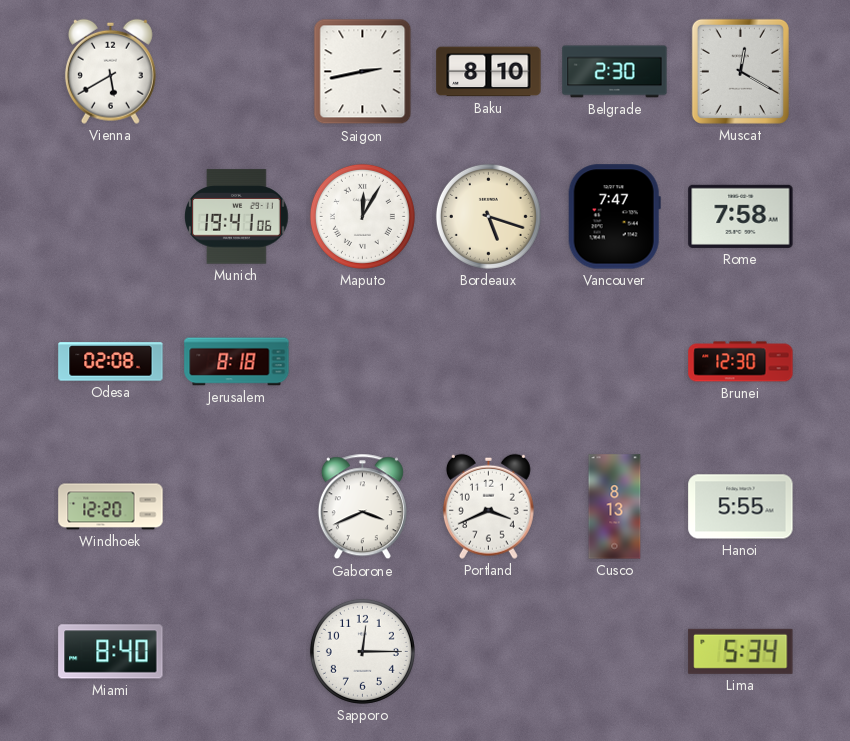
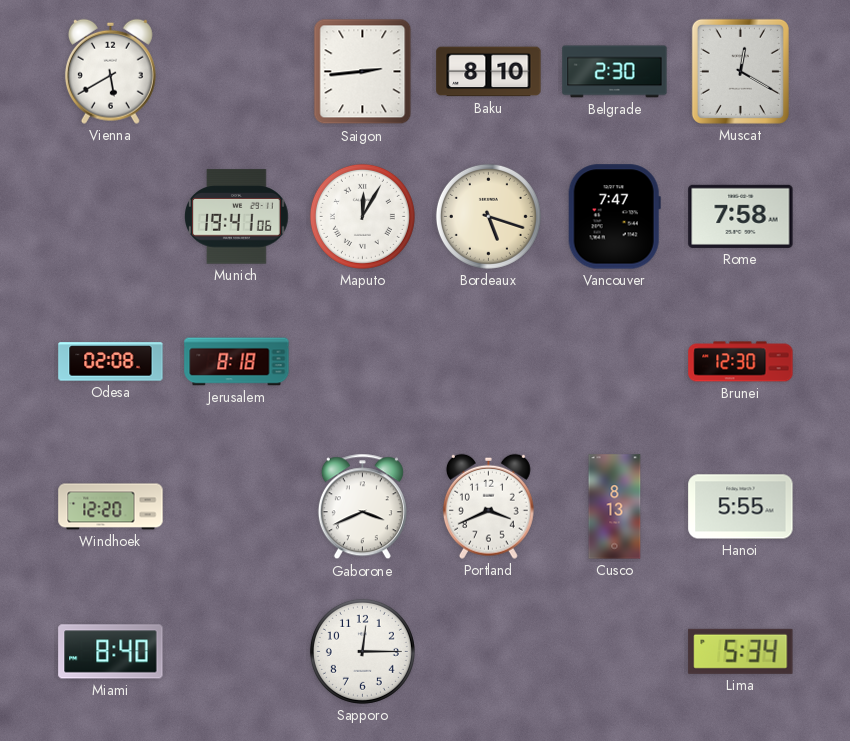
Saigon: 2:43 -> 2:44
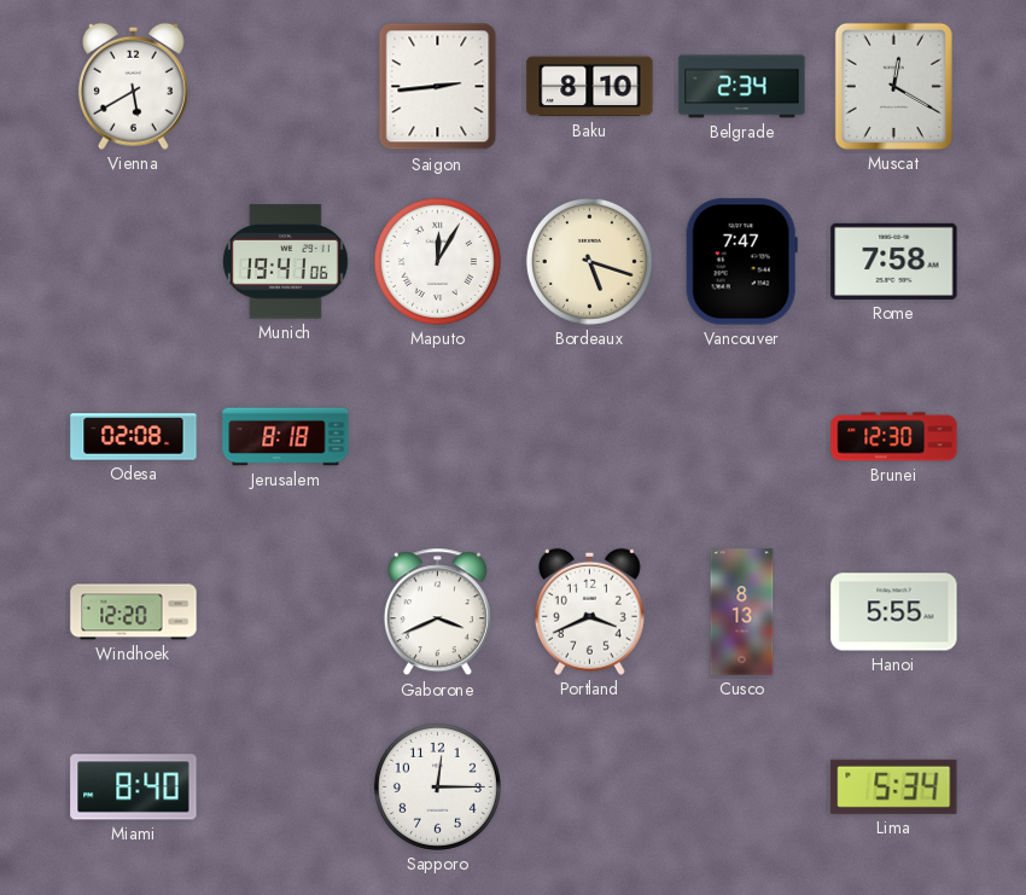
Belgrade: 2:30 -> 2:34
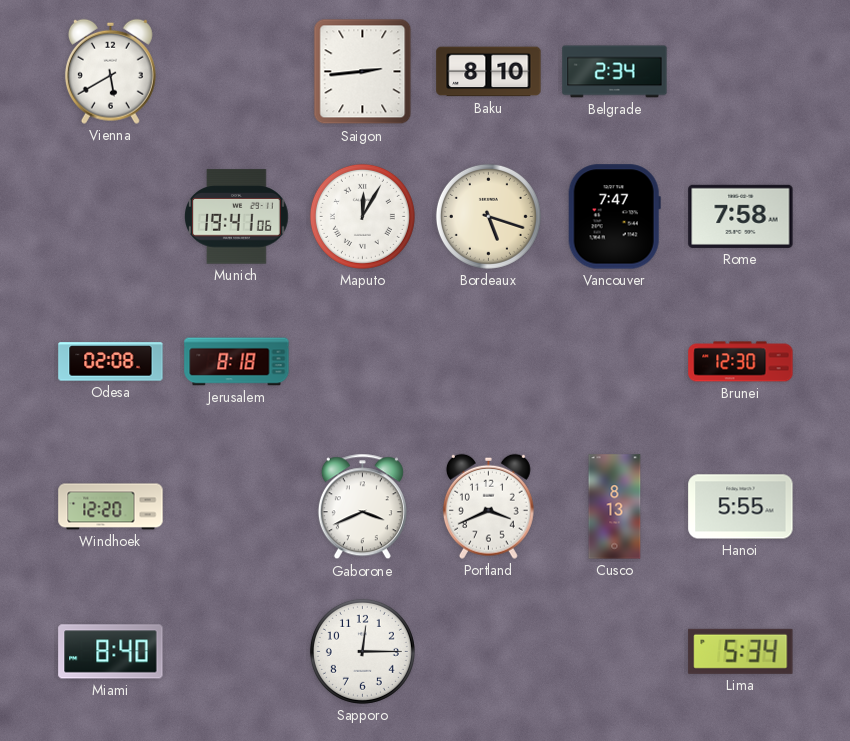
Muscat: 12:20 -> none
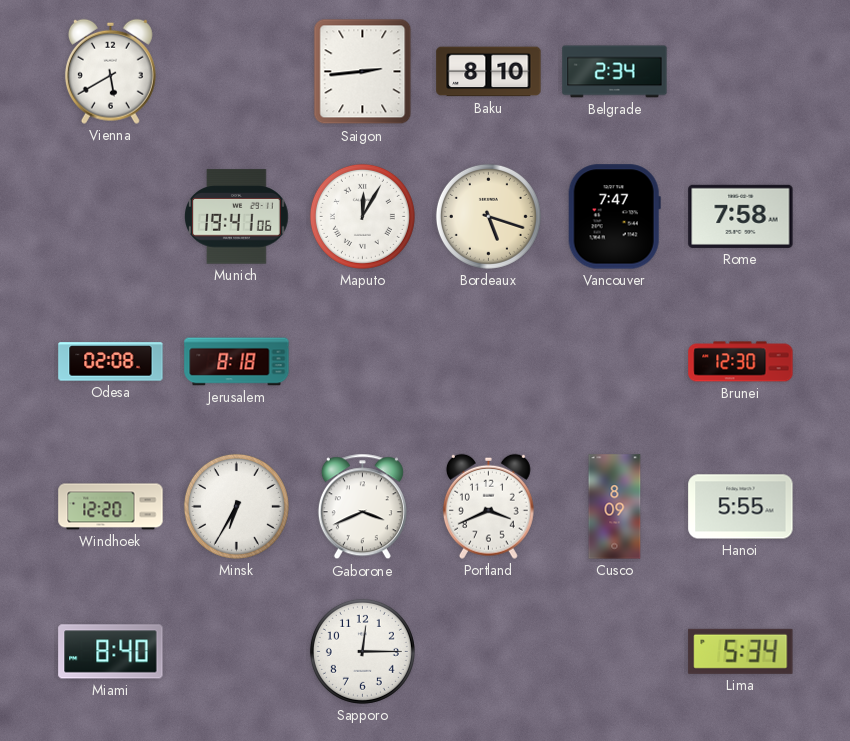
Minsk: none -> 6:35
Cusco: 8:13 -> 8:09
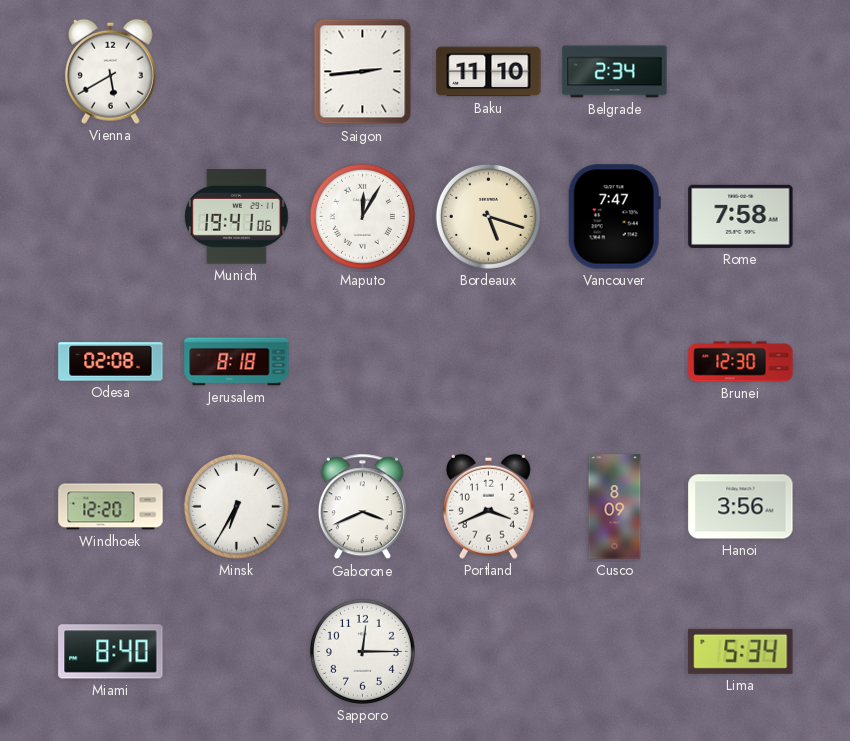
Baku: 8:10 -> 11:10
Hanoi: 5:55 -> 3:56
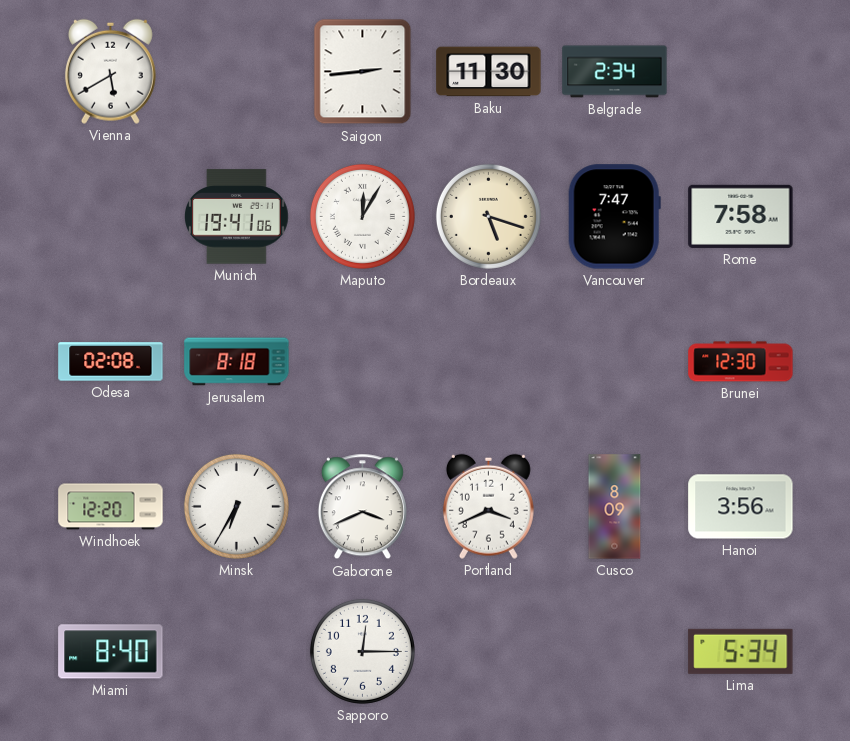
Baku: 11:10 -> 11:30
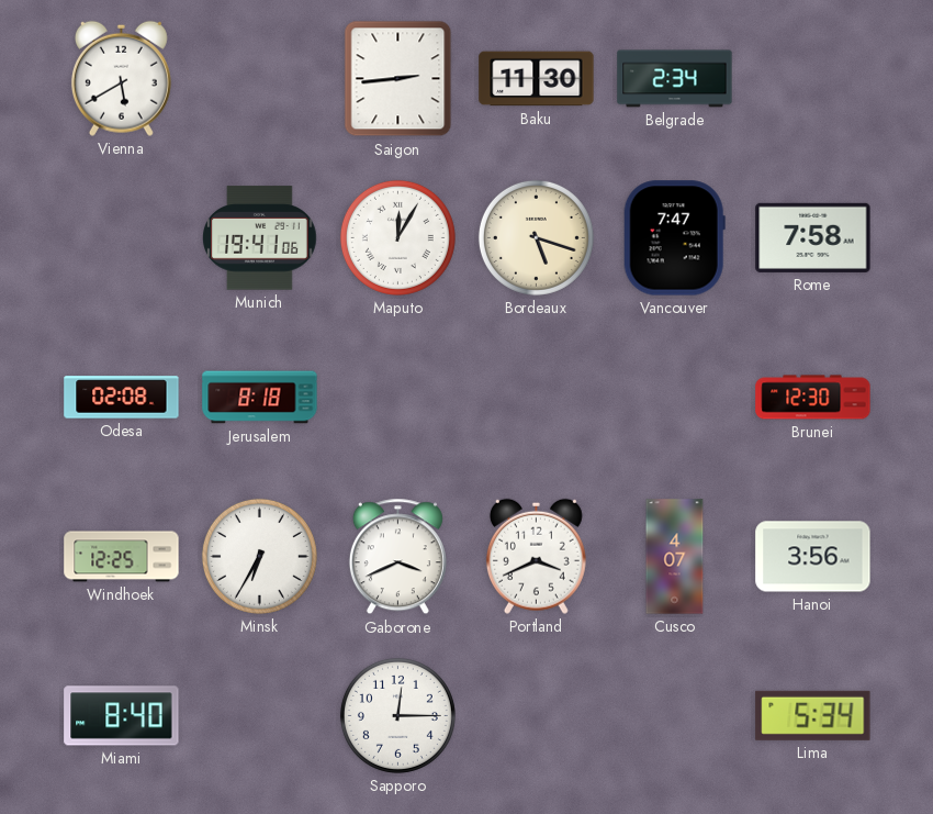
Windhoek: 12:20 -> 12:25
Cusco: 8:09 -> 4:07
